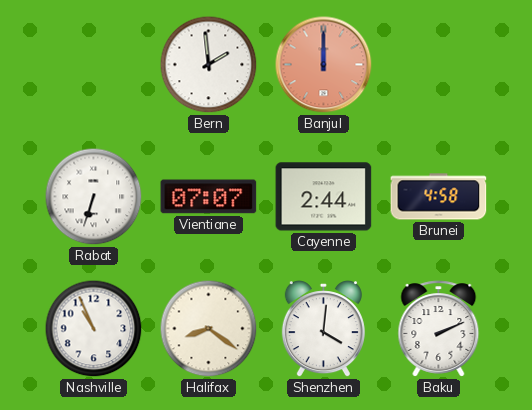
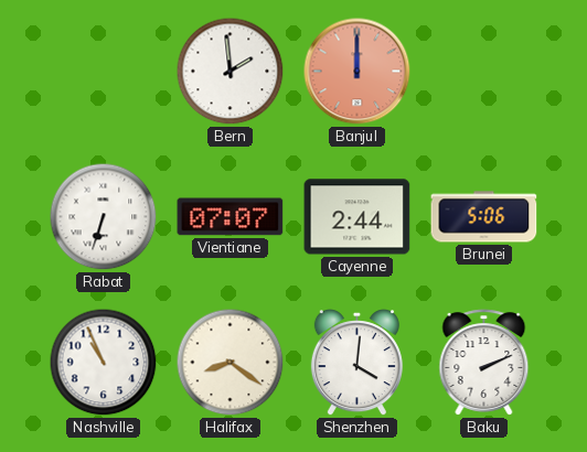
Brunei: 4:58 -> 5:06
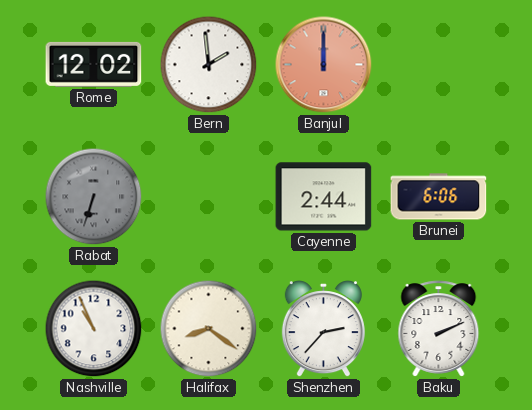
Rome: none -> 12:02
Rabat dial: white -> grey
Vientiane: 07:07 -> none
Brunei: 5:06 -> 6:06
Shenzhen: 4:01 -> 2:37
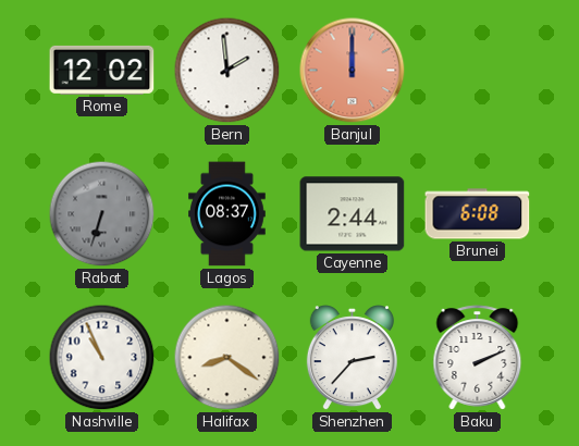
Lagos: none -> 08:37
Brunei: 6:06 -> 6:08
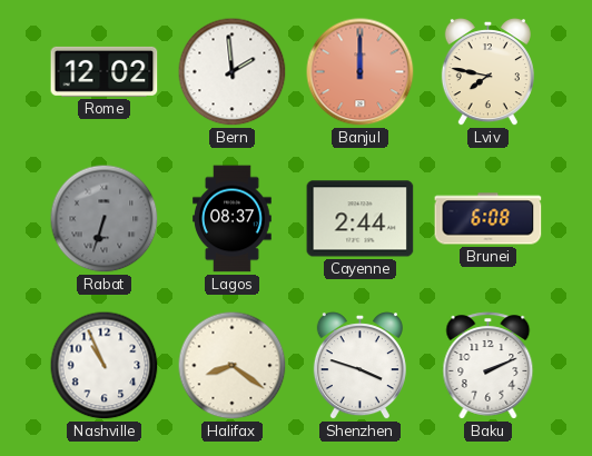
Lviv: none -> 7:47
Shenzhen: 2:37 -> 3:48
